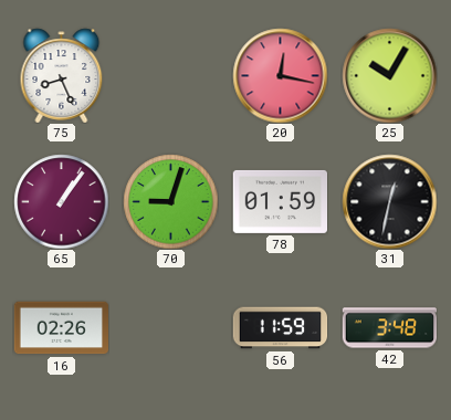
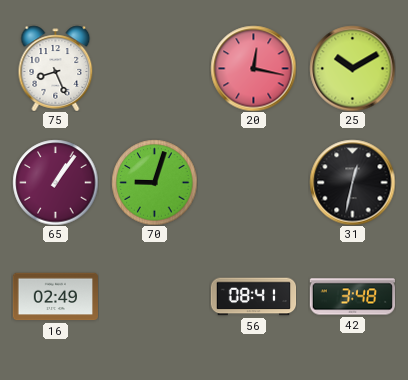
25: 10:05 -> 10:10
78: 01:59 -> none
16: 02:26 -> 02:49
56: 11:59 -> 08:41
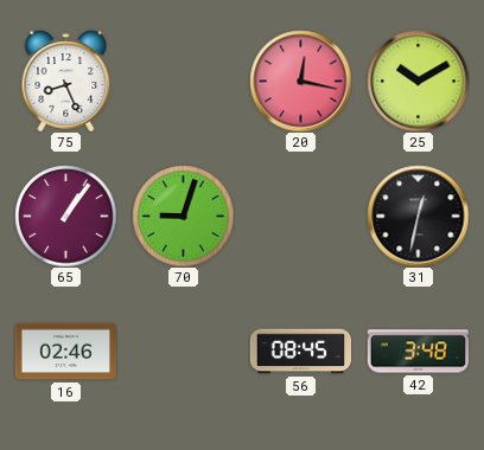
16: 02:49 -> 02:46
56: 08:41 -> 08:45
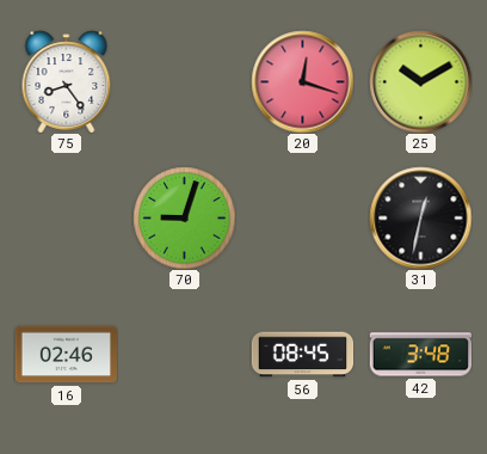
75: 8:26 -> 8:24
20: 12:17 -> 12:18
65: 1:06 -> none
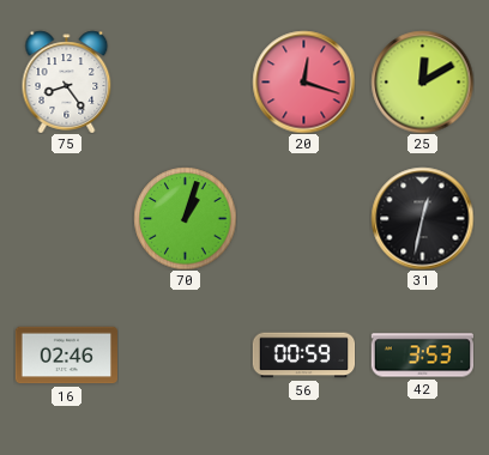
25: 10:10 -> 12:10
70: 9:03 -> 1:03
56: 08:45 -> 00:59
42: 3:48 -> 3:53
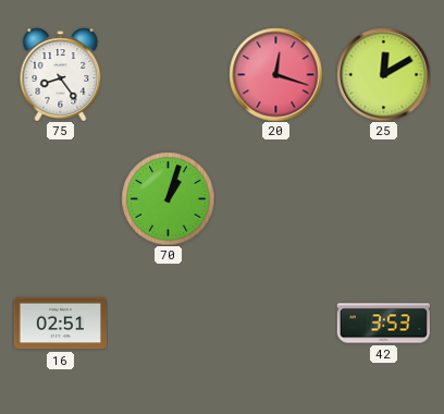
31: 12:32 -> none
16: 02:46 -> 02:51
56: 00:59 -> none
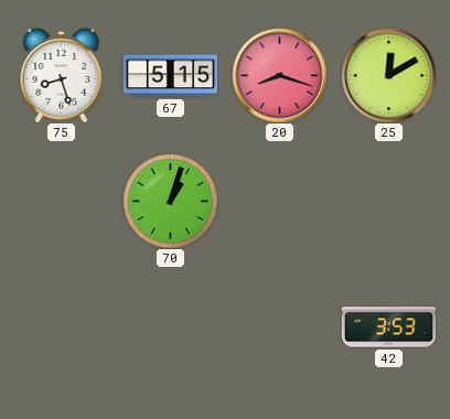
75: 8:24 -> 8:27
67: none -> 5:15
20: 12:18 -> 8:18
16: 02:51 -> none
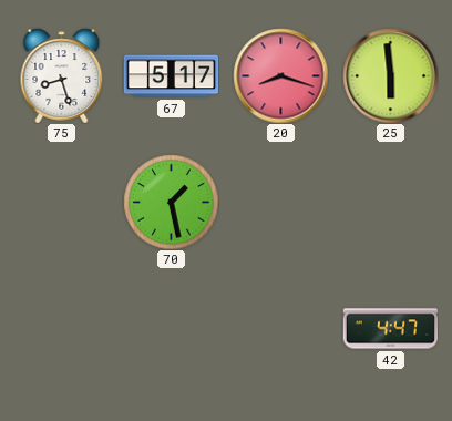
67: 5:15 -> 5:17
25: 12:10 -> 5:59
70: 1:03 -> 1:28
42: 3:53 -> 4:47
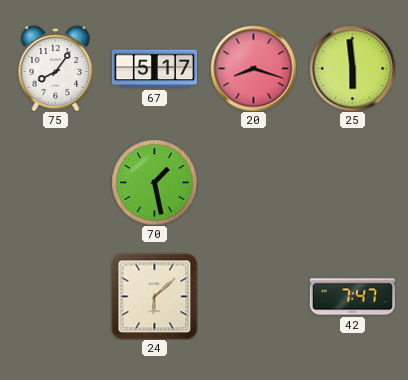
75: 8:27 -> 8:06
24: none -> 6:08
42: 4:47 -> 7:47
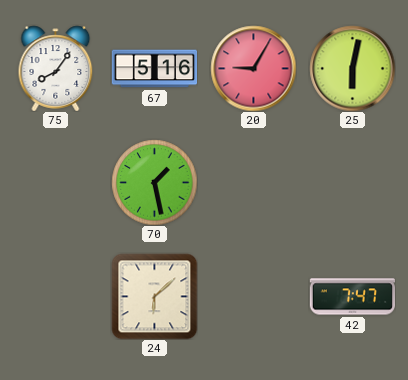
67: 5:17 -> 5:16
20: 8:18 -> 9:05
25: 5:59 -> 6:02
